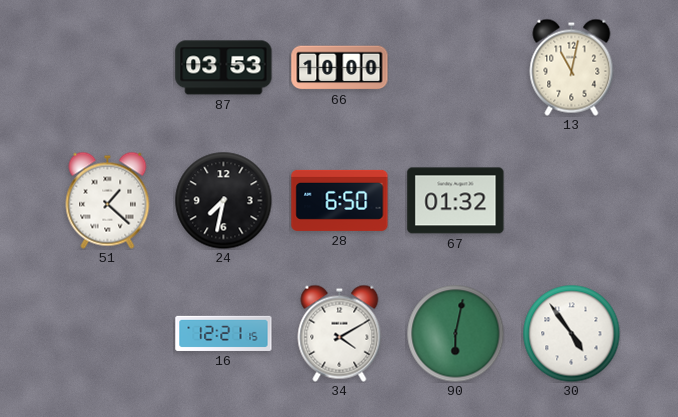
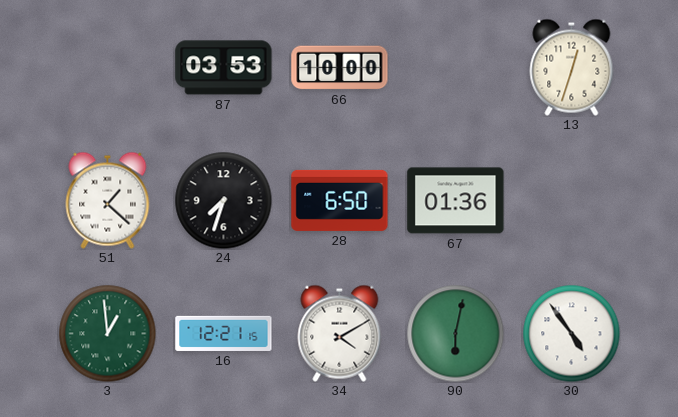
13: 11:02 -> 12:33
24: 7:32 -> 7:33
67: 01:32 -> 01:36
3: none -> 12:59
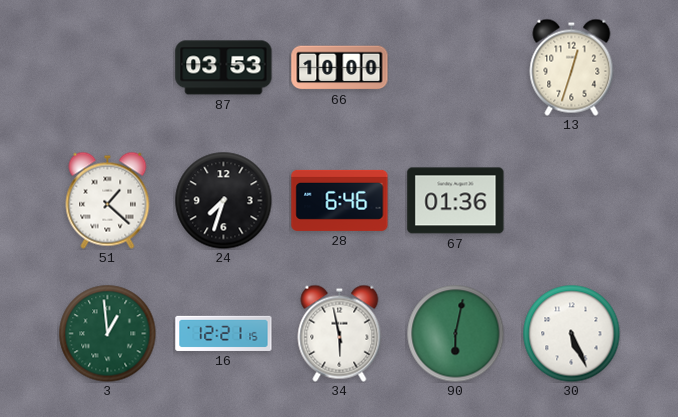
28: 6:50 -> 6:46
34: 4:10 -> 5:58
30: 4:54 -> 5:26
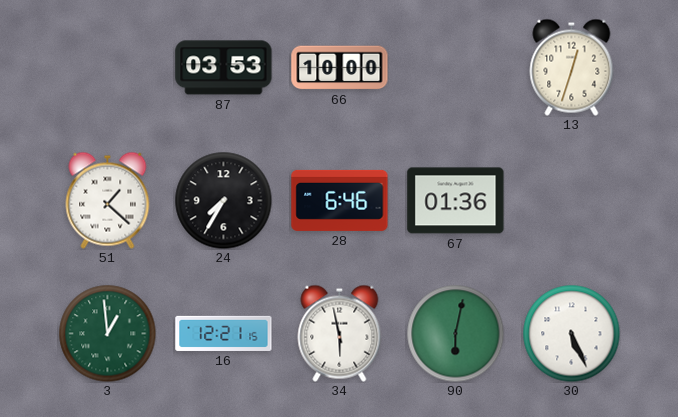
24: 7:33 -> 7:35
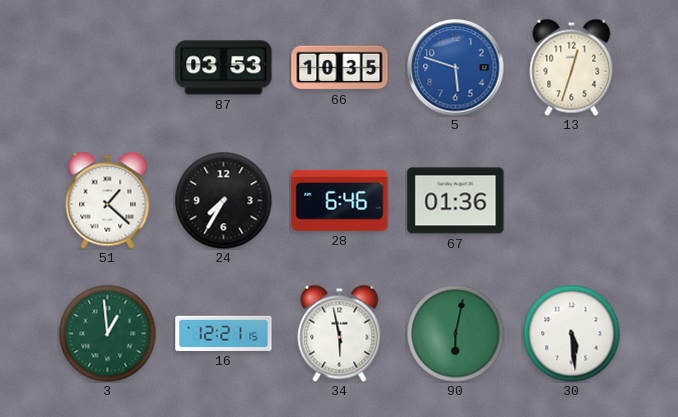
66: 10:00 -> 10:35
5: none -> 5:48
30: 5:26 -> 5:29
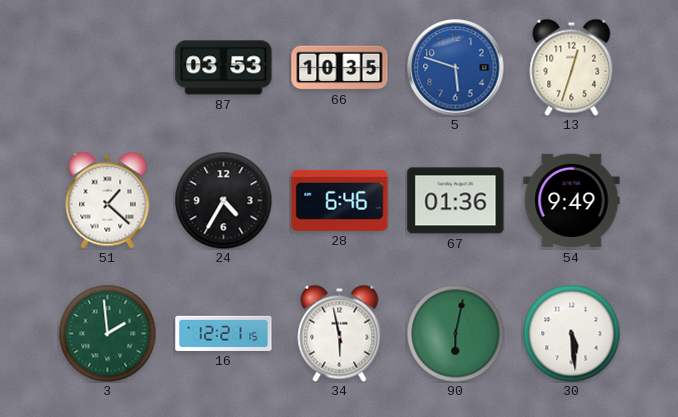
24: 7:35 -> 4:35
54: none -> 9:49
3: 12:59 -> 1:59
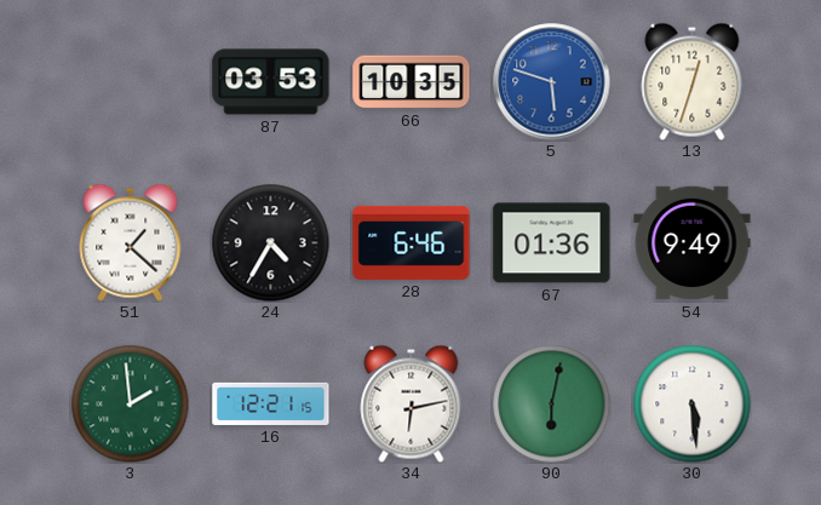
34: 5:58 -> 6:13
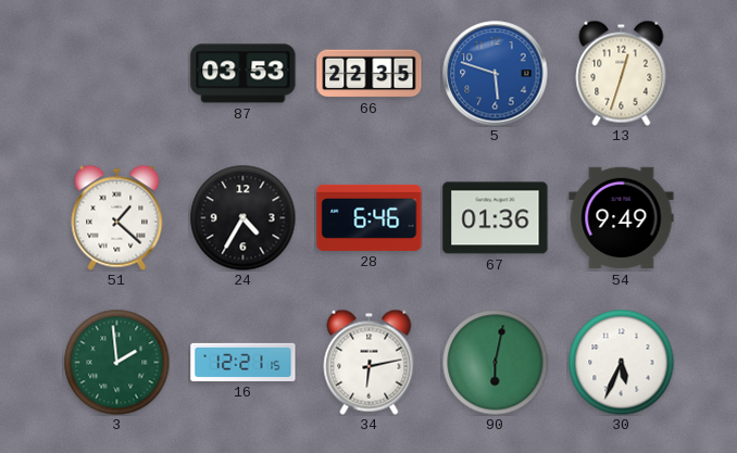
66: 10:35 -> 22:35
30: 5:29 -> 5:34
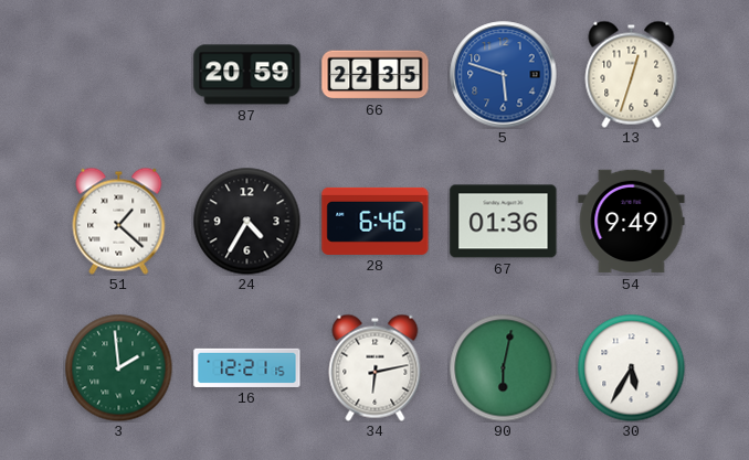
87: 03:53 -> 20:59
30: 5:34 -> 5:35
